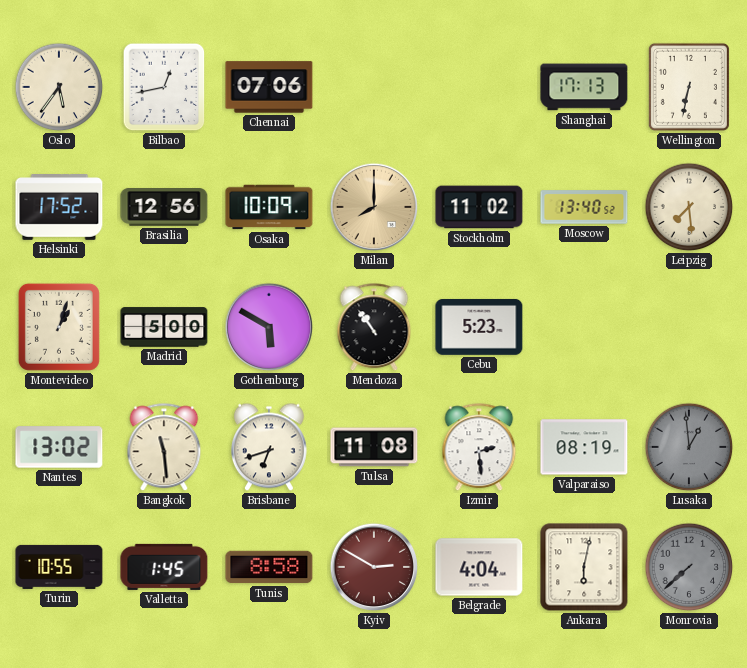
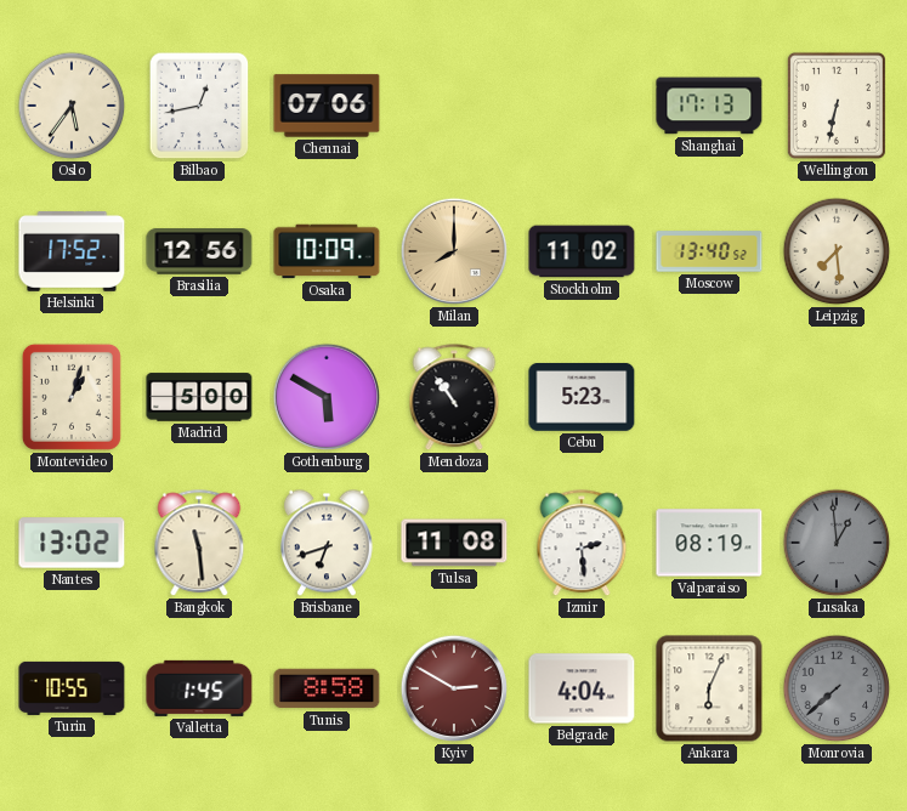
Ankara: 6:02 -> 6:04
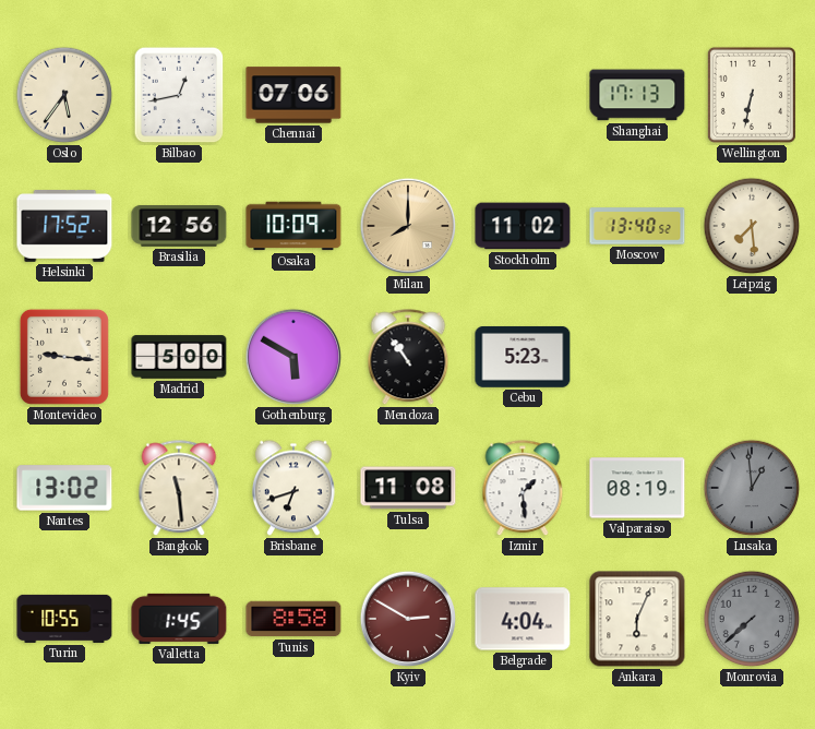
Montevideo: 1:03 -> 9:16
Izmir: 2:29 -> 1:29
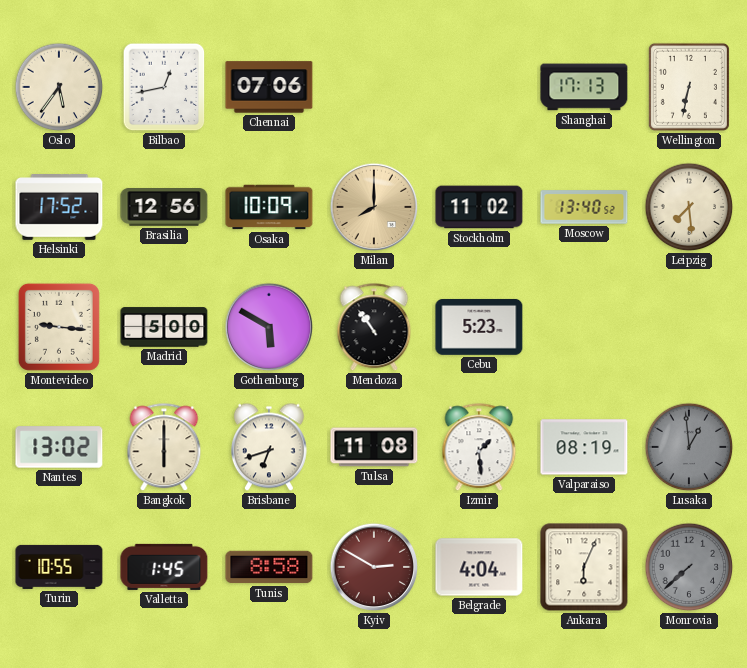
Bangkok: 11:29 -> 6:00
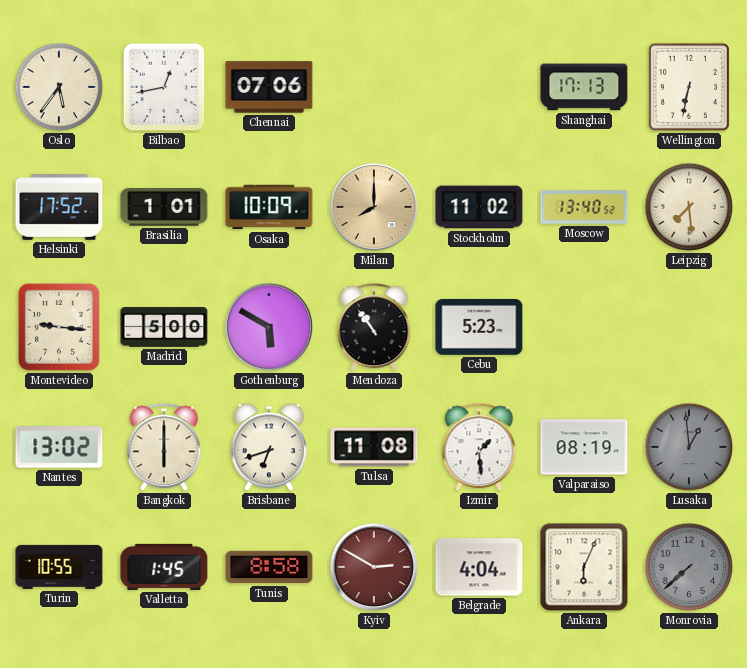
Brasilia: 12:56 -> 1:01
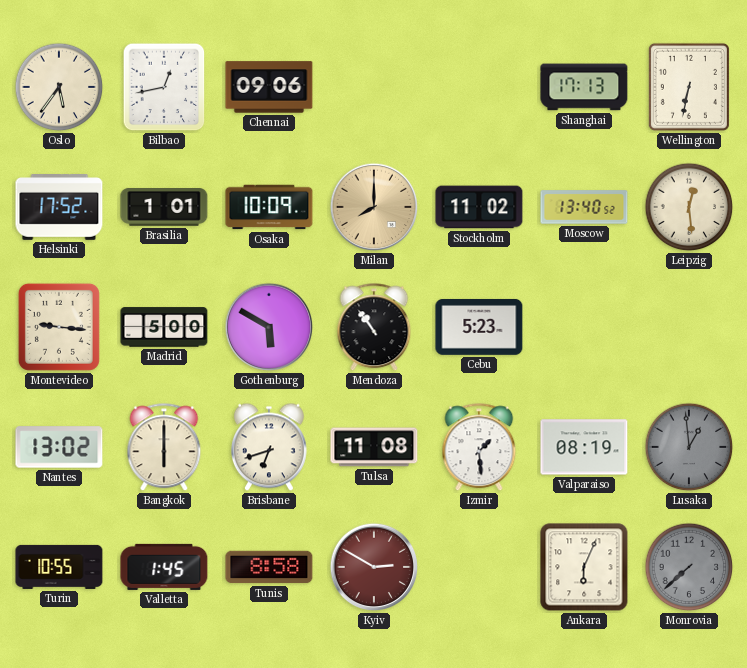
Chennai: 07:06 -> 09:06
Leipzig: 7:29 -> 12:29
Belgrade: 4:04 -> none
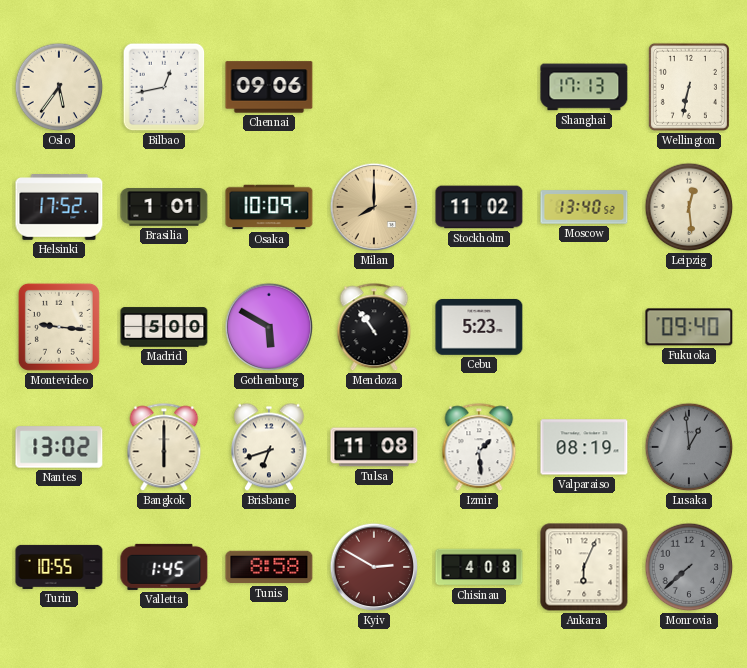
Fukuoka: none -> 09:40
Chisinau: none -> 4:08
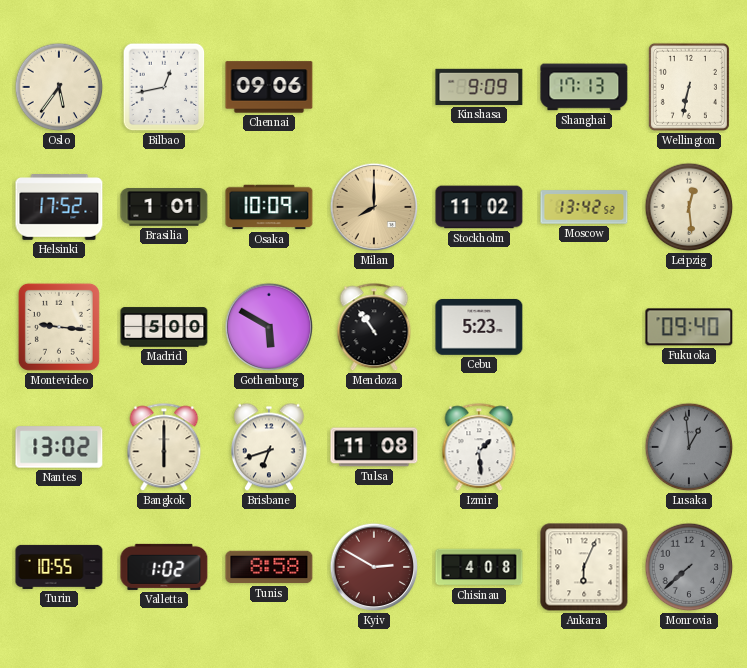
Kinshasa: none -> 9:09
Moscow: 13:40 -> 13:42
Valparaiso: 08:19 -> none
Valletta: 1:45 -> 1:02
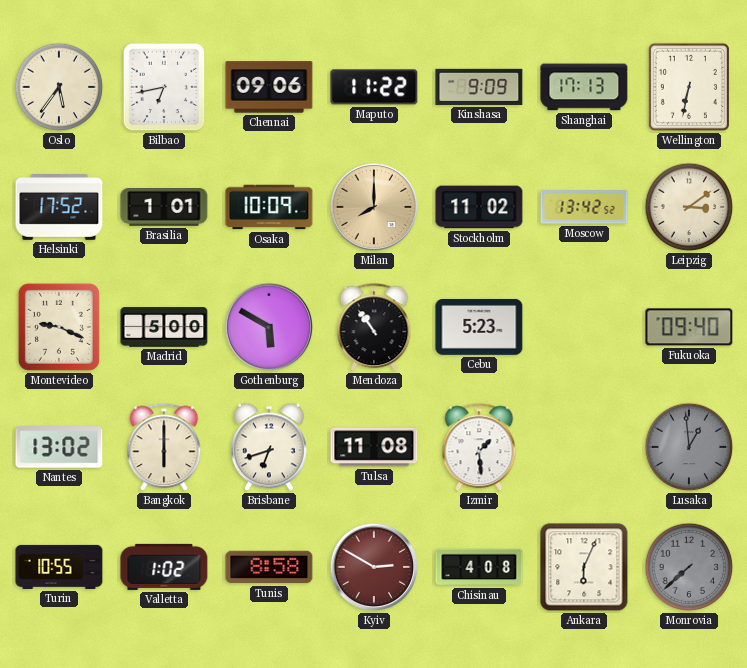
Bilbao: 12:43 -> 6:43
Maputo: none -> 11:22
Leipzig: 12:29 -> 3:09
Montevideo: 9:16 -> 9:19
